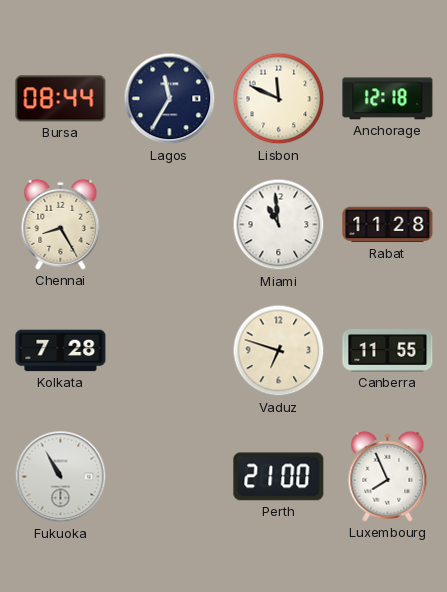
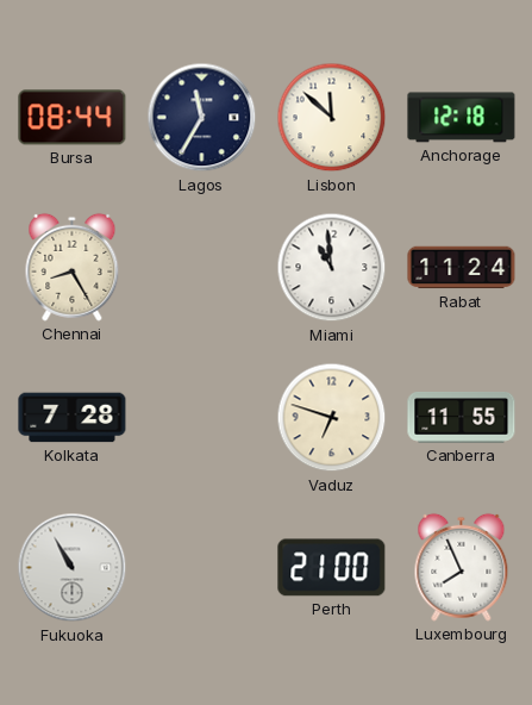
Lisbon: 11:49 -> 11:52
Rabat: 11:28 -> 11:24
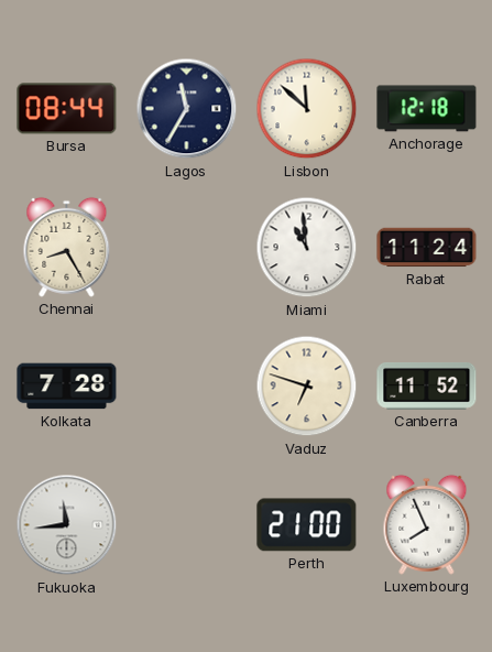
Canberra: 11:55 -> 11:52
Fukuoka: 10:55 -> 11:44
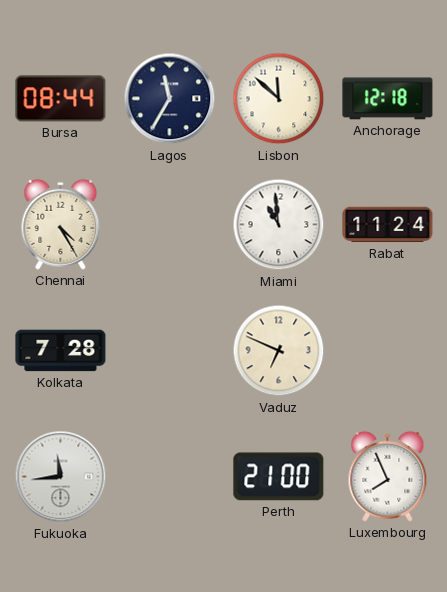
Chennai: 8:25 -> 4:25
Vaduz: 6:48 -> 6:49
Canberra: 11:52 -> none
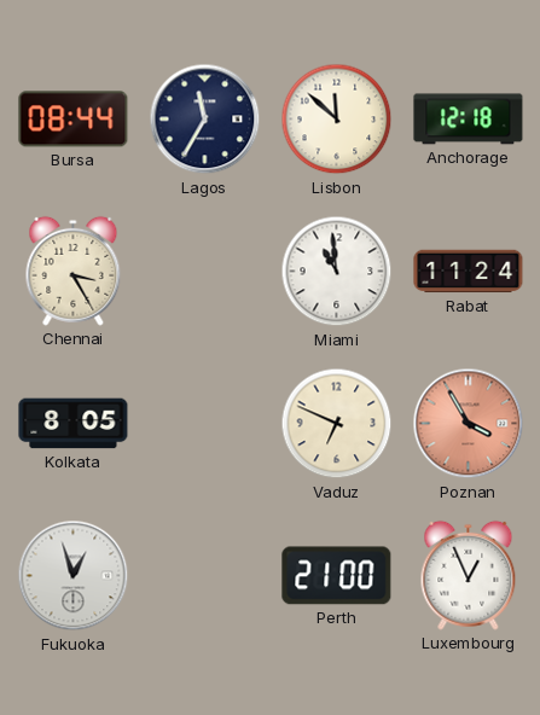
Chennai: 4:25 -> 3:25
Kolkata: 7:28 -> 8:05
Poznan: none -> 3:55
Fukuoka: 11:44 -> 12:57
Luxembourg: 7:56 -> 12:56
